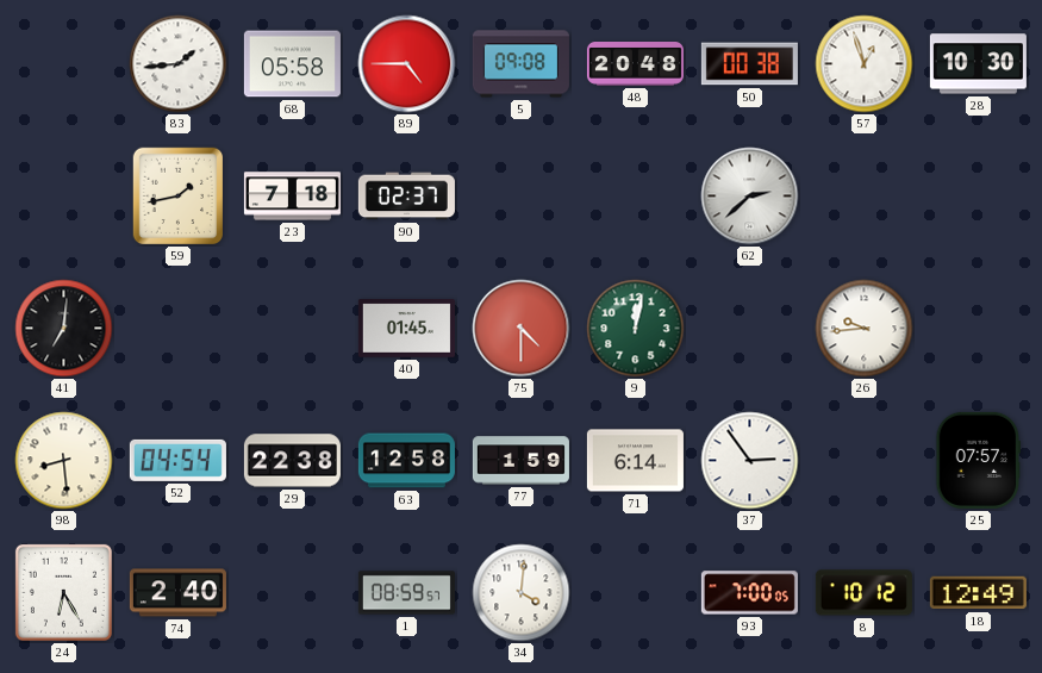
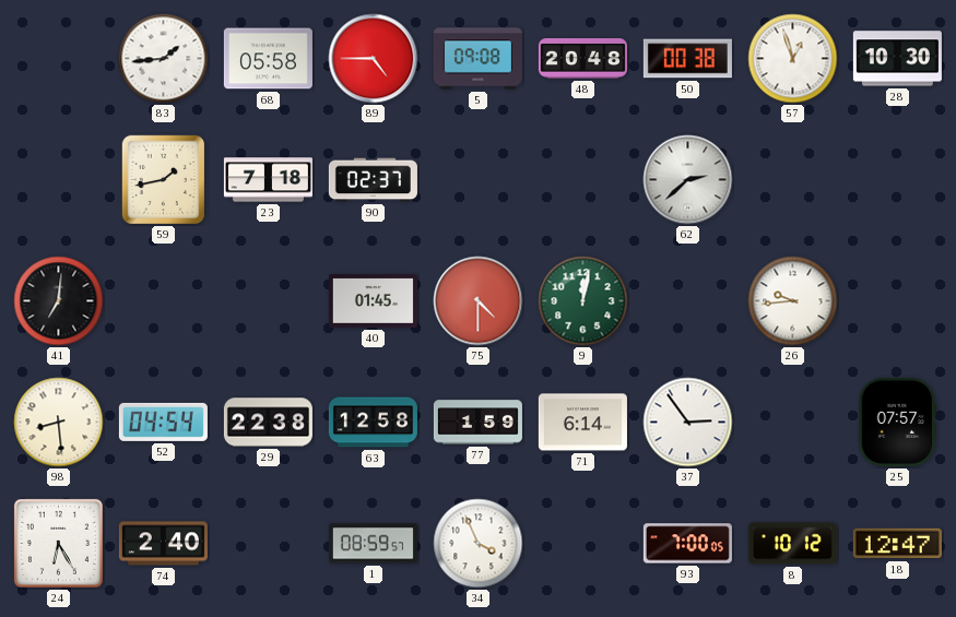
34: 4:01 -> 3:56
18: 12:49 -> 12:47
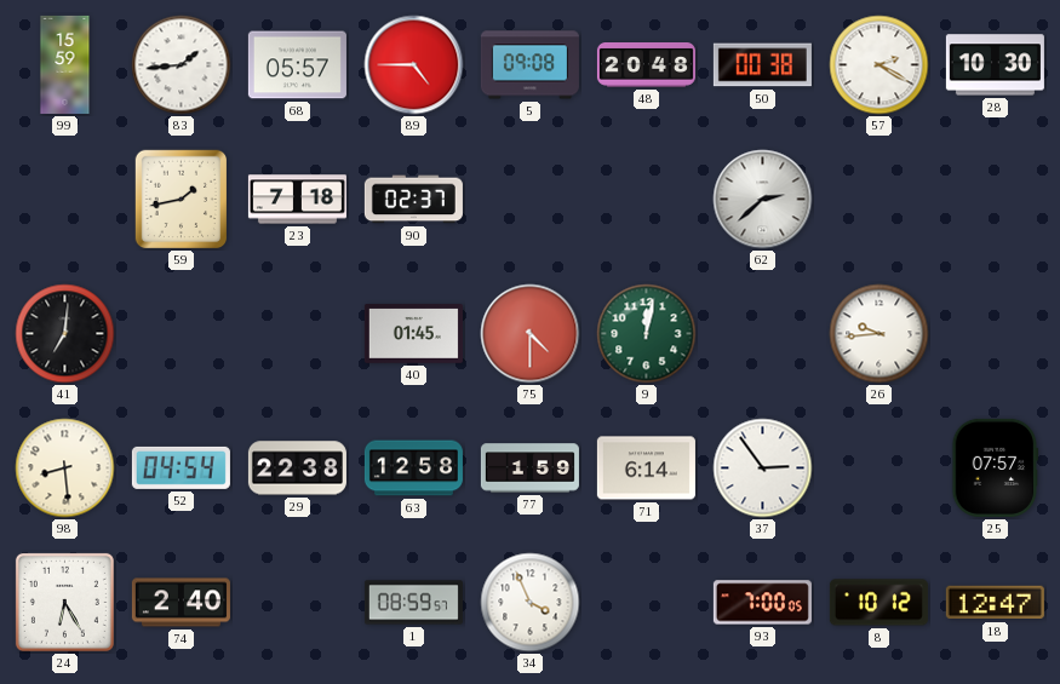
99: none -> 15:59
68: 05:58 -> 05:57
57: 12:57 -> 2:20
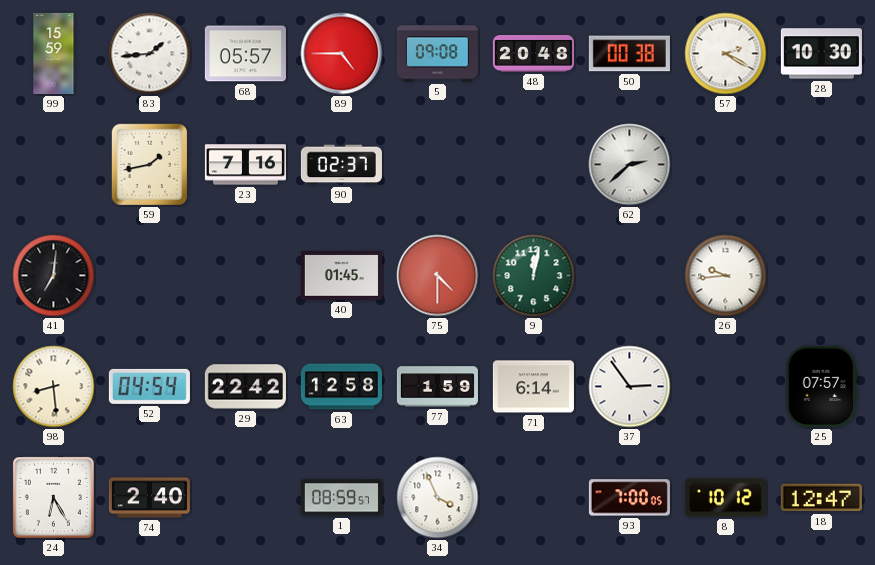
23: 7:18 -> 7:16
29: 22:38 -> 22:42
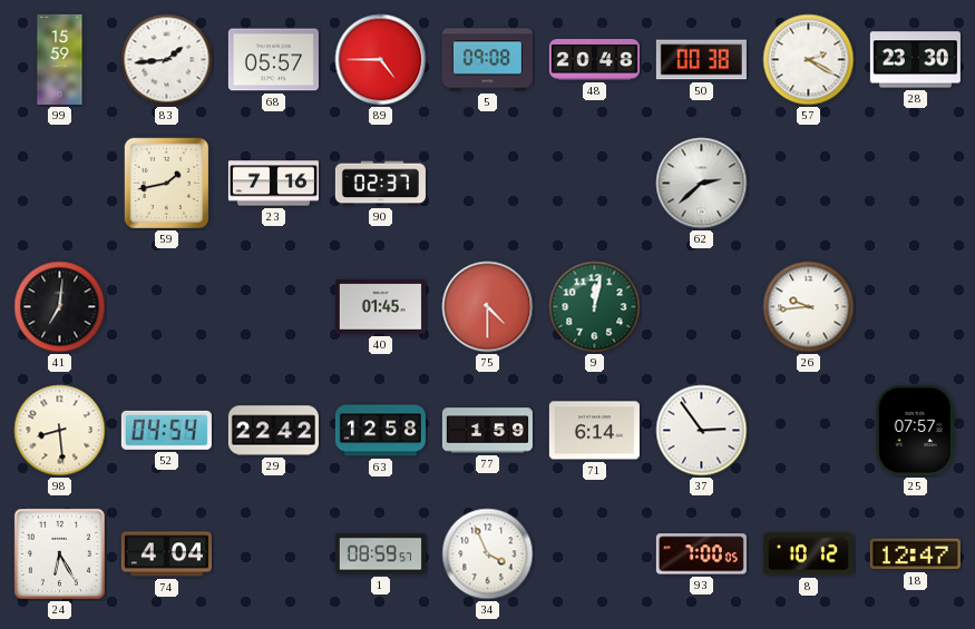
28: 10:30 -> 23:30
74: 2:40 -> 4:04
